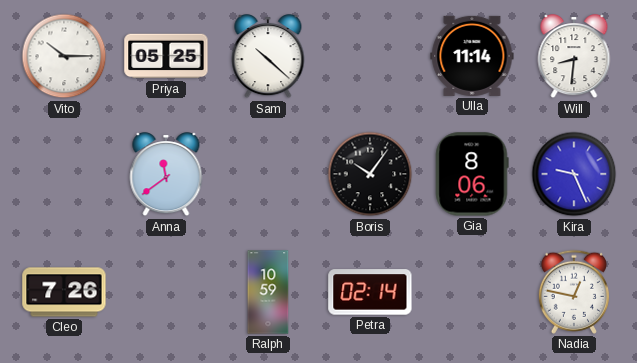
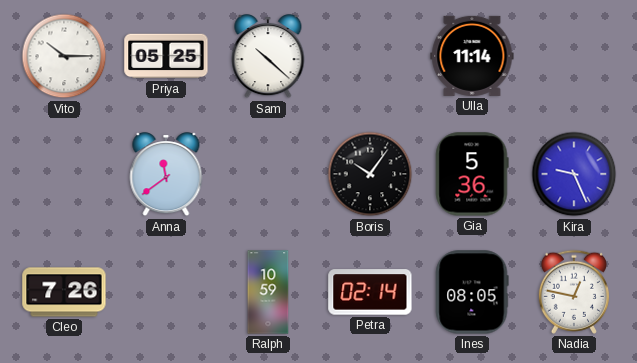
Will: 8:31 -> none
Gia: 8:06 -> 5:36
Ines: none -> 08:05
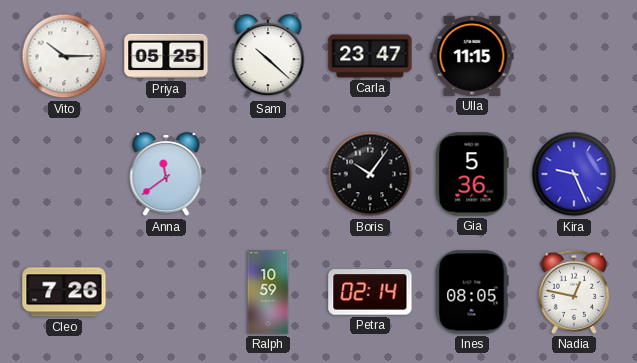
Carla: none -> 23:47
Ulla: 11:14 -> 11:15
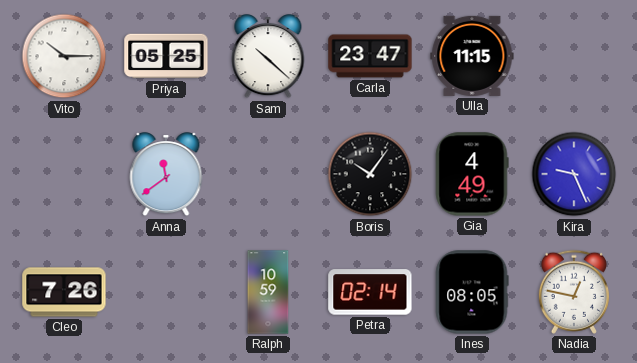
Gia: 5:36 -> 4:49
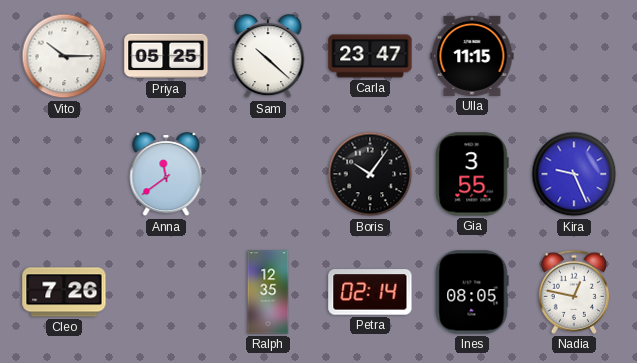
Gia: 4:49 -> 3:55
Ralph: 10:59 -> 12:35
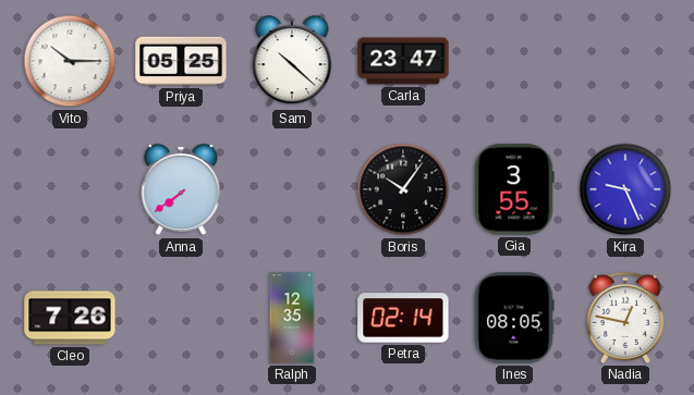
Ulla: 11:15 -> none
Anna: 11:39 -> 7:39
